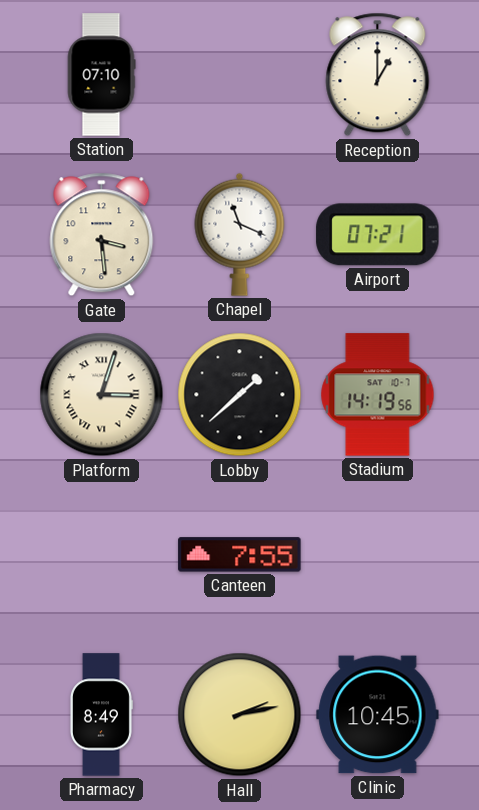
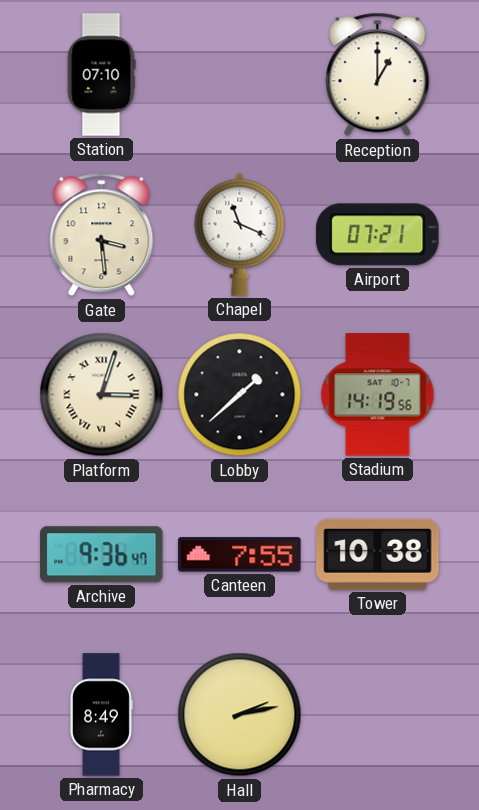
Archive: none -> 9:36
Tower: none -> 10:38
Clinic: 10:45 -> none
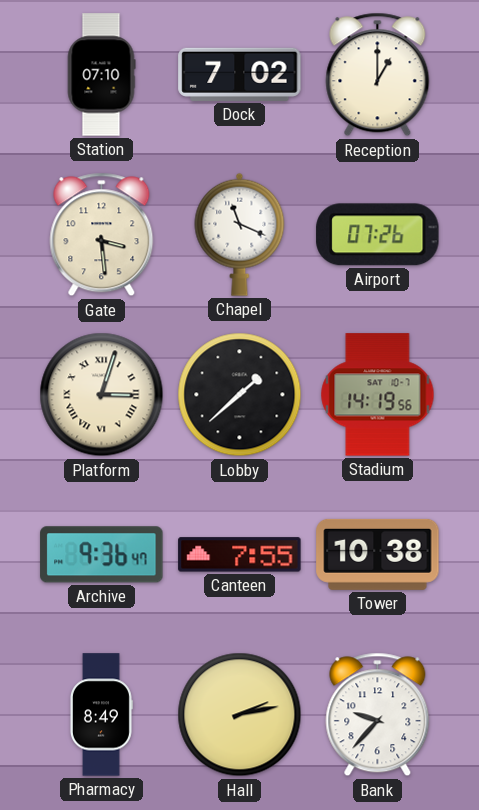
Dock: none -> 7:02
Airport: 07:21 -> 07:26
Bank: none -> 9:37
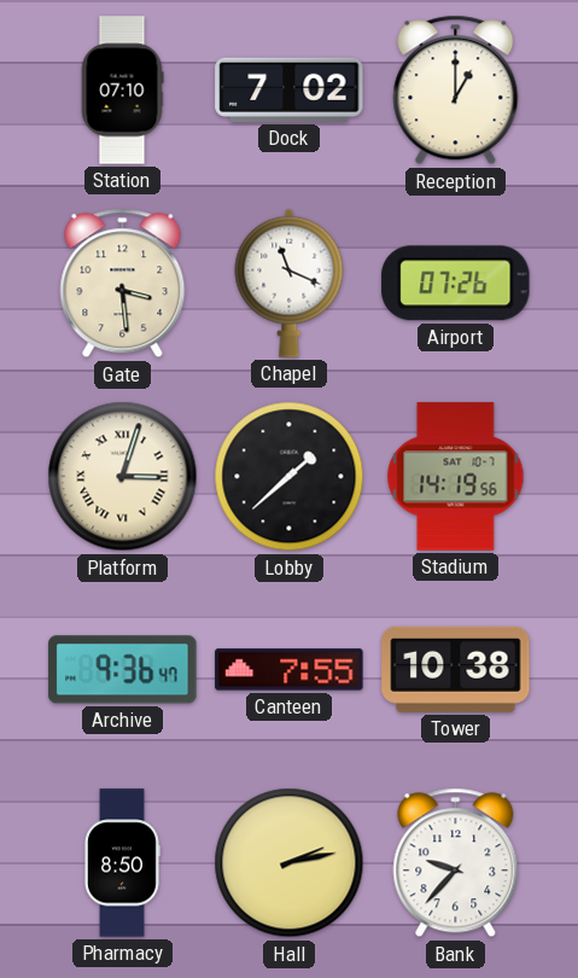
Pharmacy: 8:49 -> 8:50
